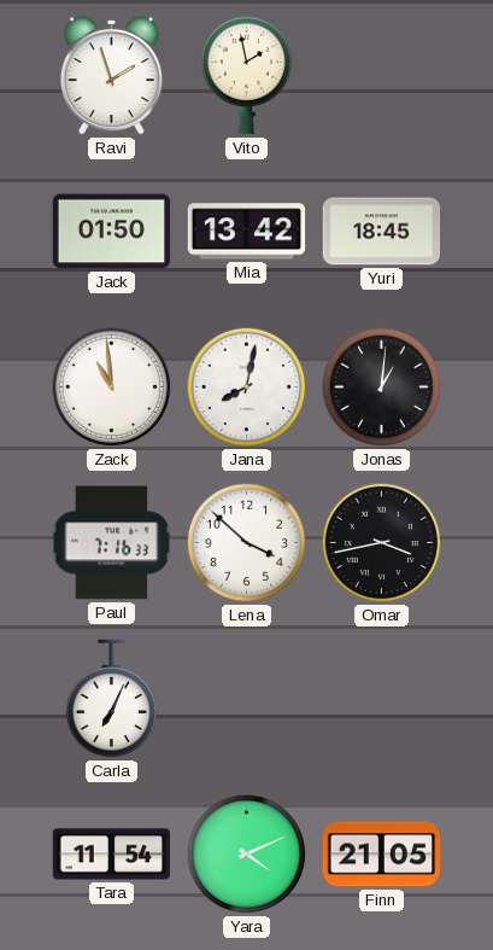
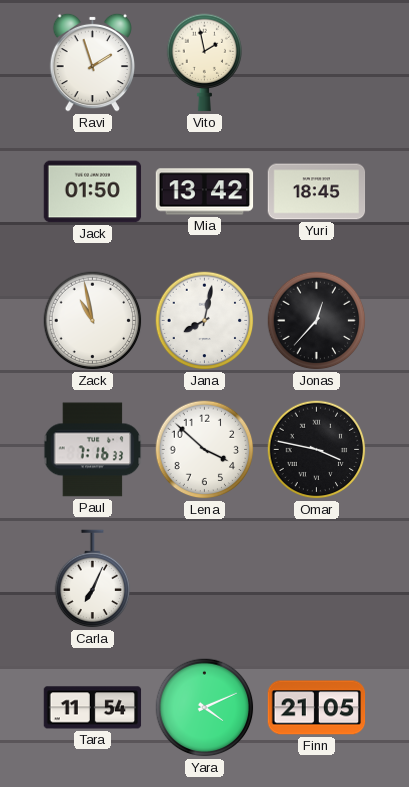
Zack: 10:59 -> 10:58
Jonas: 1:01 -> 12:37
Omar: 3:43 -> 3:47
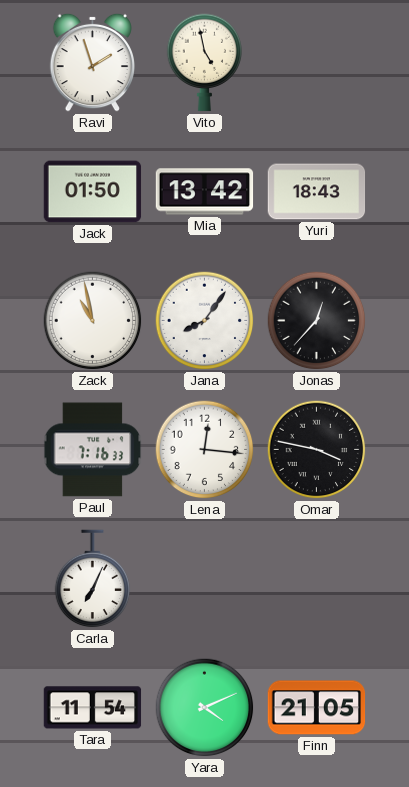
Vito: 1:58 -> 4:58
Yuri: 18:45 -> 18:43
Jana: 8:02 -> 8:06
Lena: 3:52 -> 12:16
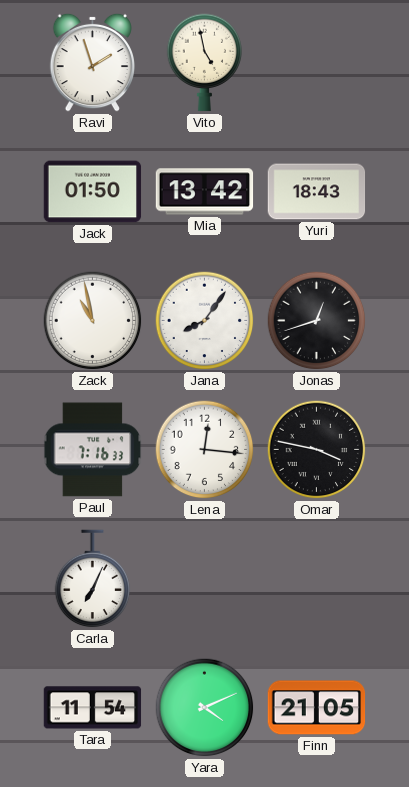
Jonas: 12:37 -> 12:42
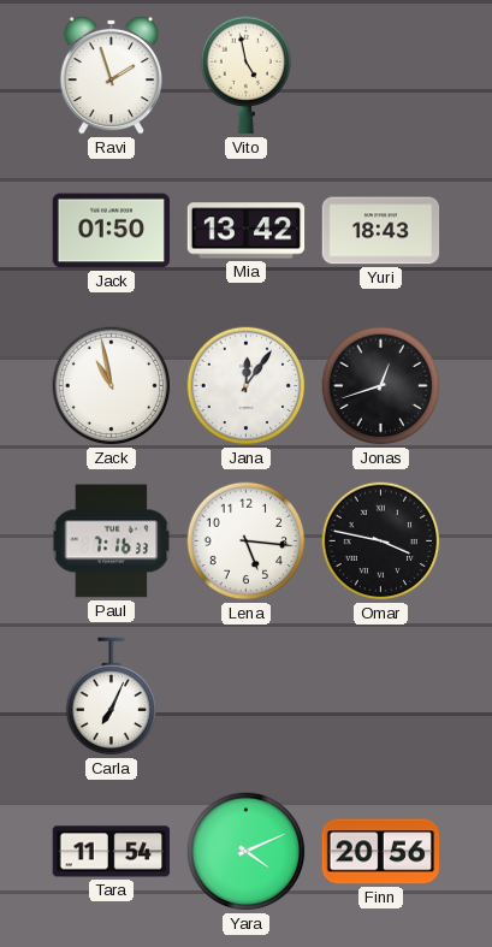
Jana: 8:06 -> 12:06
Lena: 12:16 -> 5:16
Finn: 21:05 -> 20:56
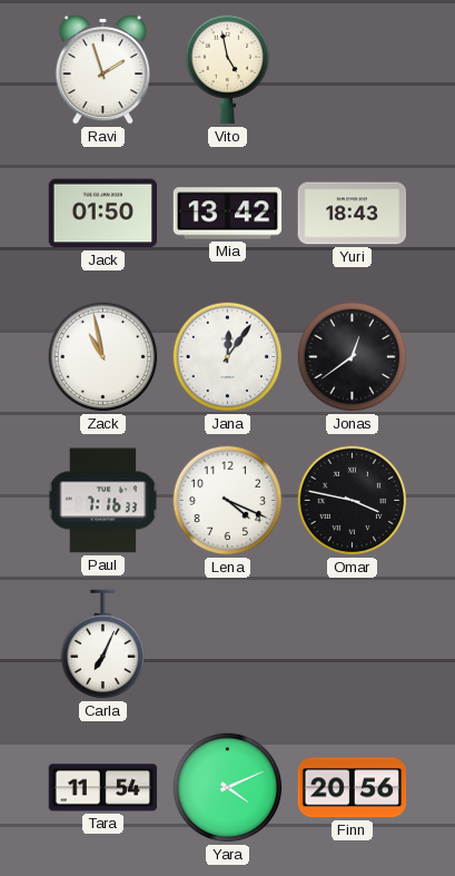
Jonas: 12:42 -> 12:39
Lena: 5:16 -> 4:19
